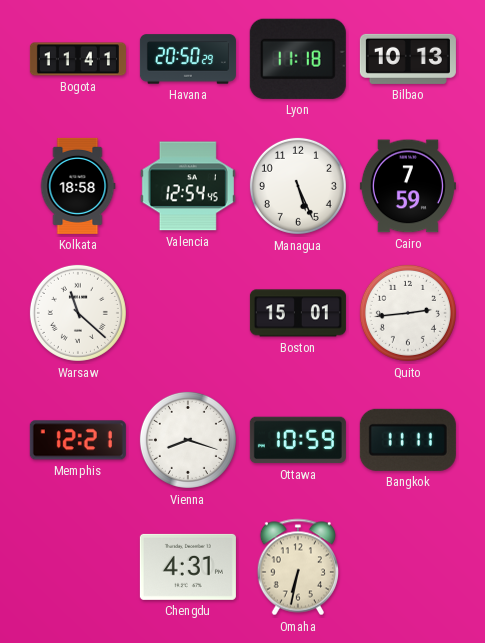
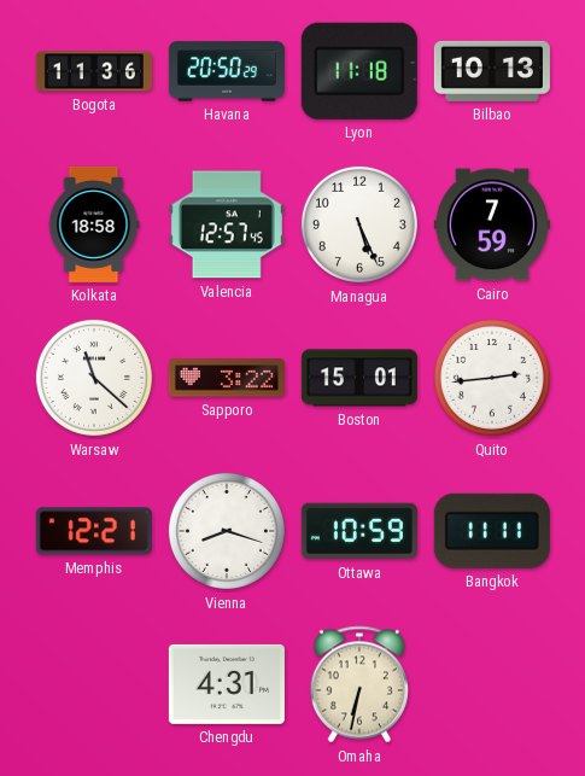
Bogota: 11:41 -> 11:36
Valencia: 12:54 -> 12:57
Sapporo: none -> 3:22
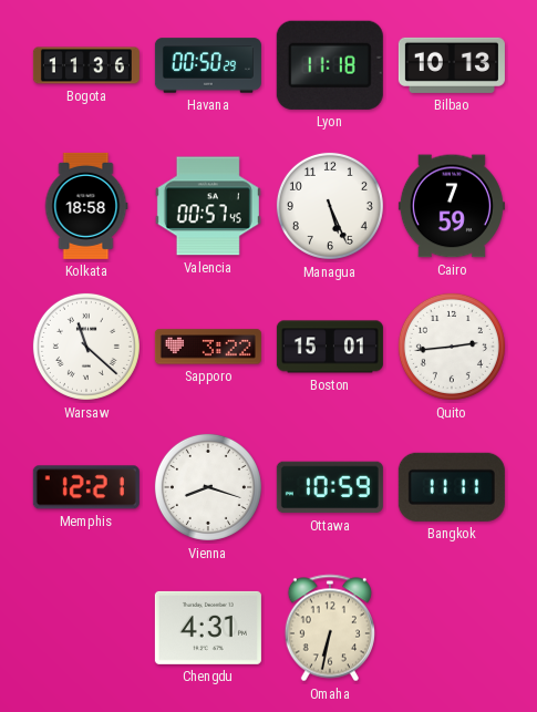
Havana: 20:50 -> 00:50
Valencia: 12:57 -> 00:57
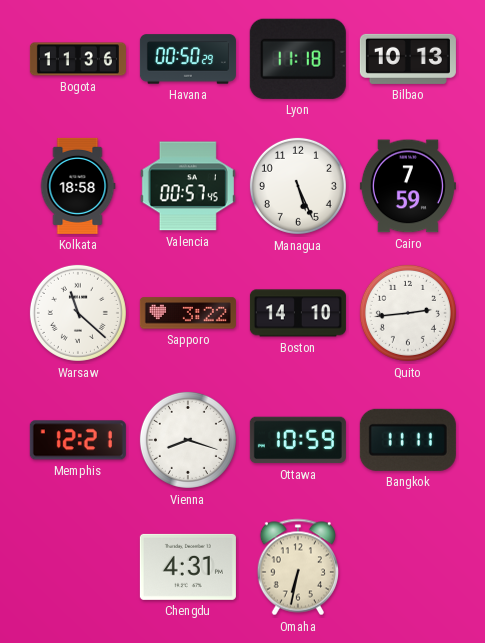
Boston: 15:01 -> 14:10
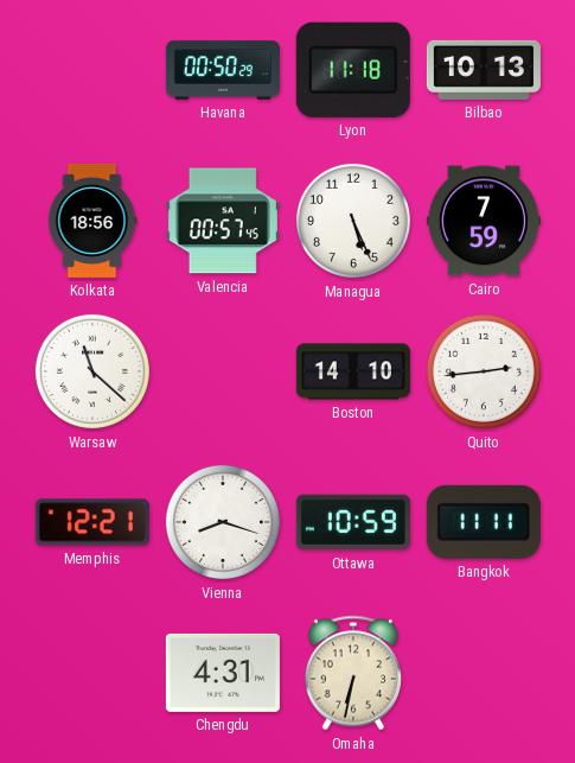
Bogota: 11:36 -> none
Kolkata: 18:58 -> 18:56
Sapporo: 3:22 -> none
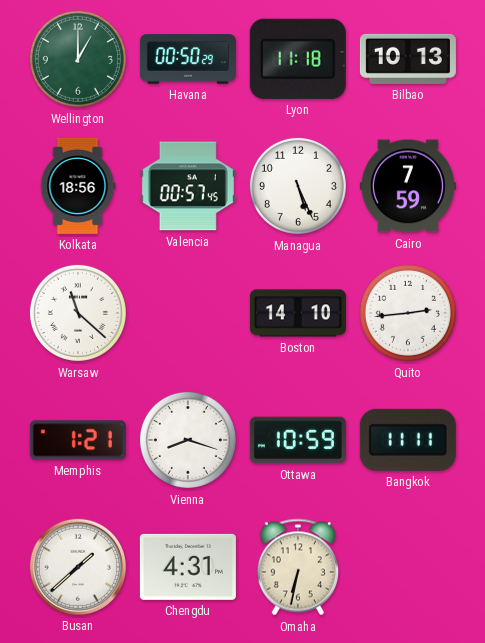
Wellington: none -> 1:00
Memphis: 12:21 -> 1:21
Busan: none -> 1:38
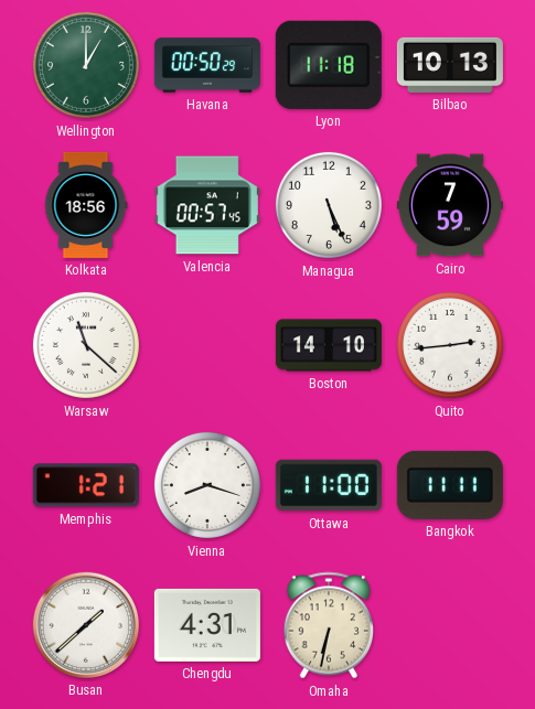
Ottawa: 10:59 -> 11:00
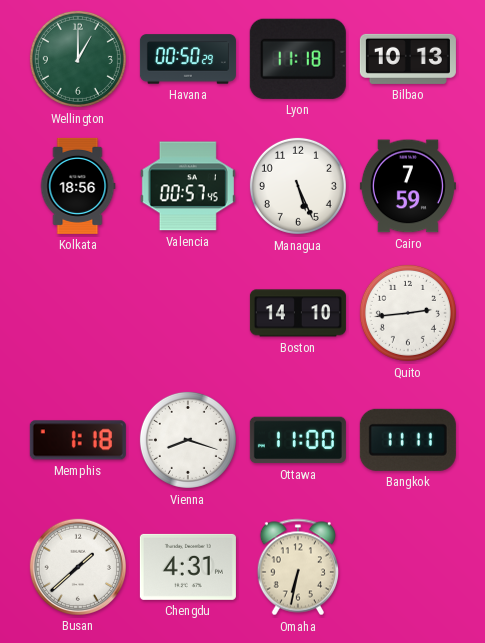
Warsaw: 11:22 -> none
Memphis: 1:21 -> 1:18
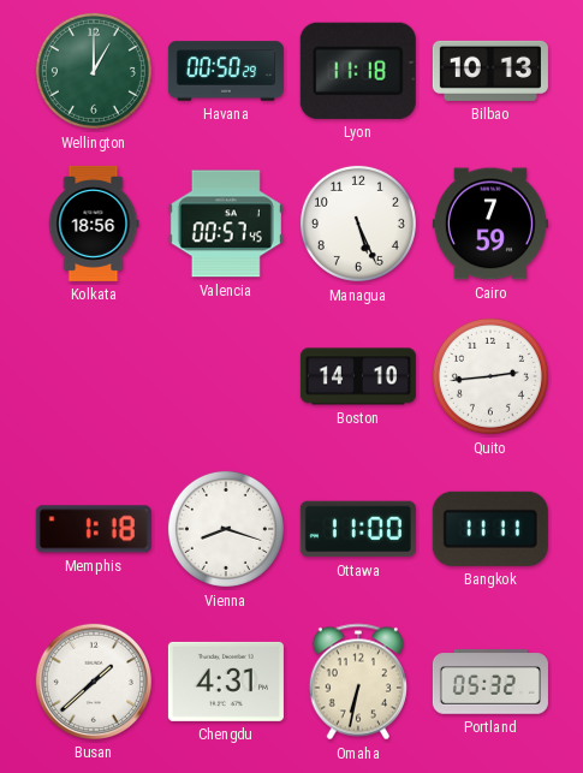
Portland: none -> 05:32
